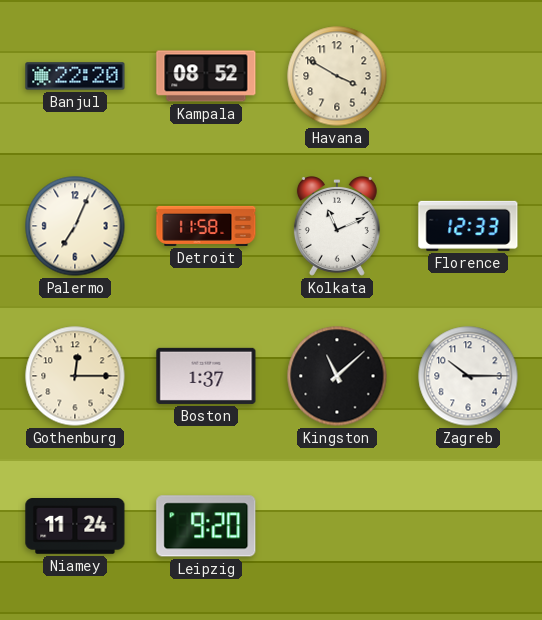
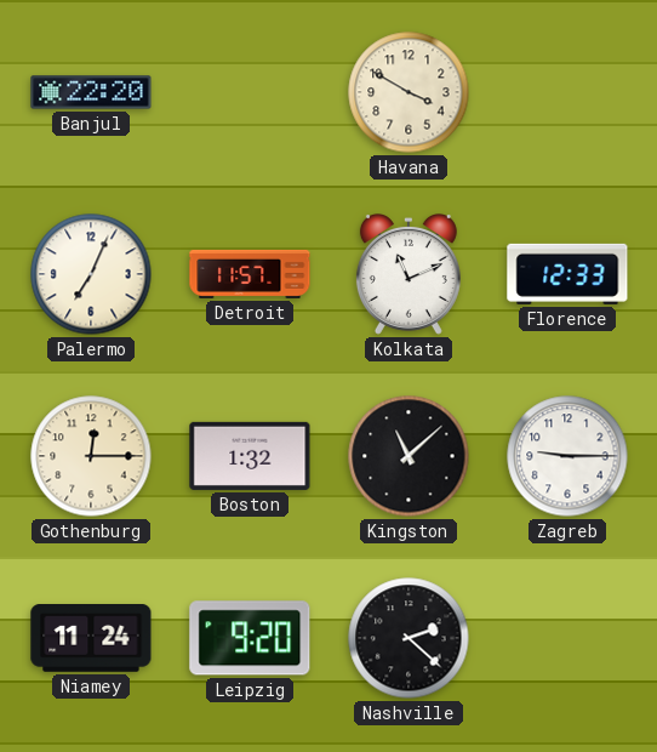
Kampala: 08:52 -> none
Detroit: 11:58 -> 11:57
Boston: 1:37 -> 1:32
Zagreb: 10:15 -> 9:15
Nashville: none -> 2:22
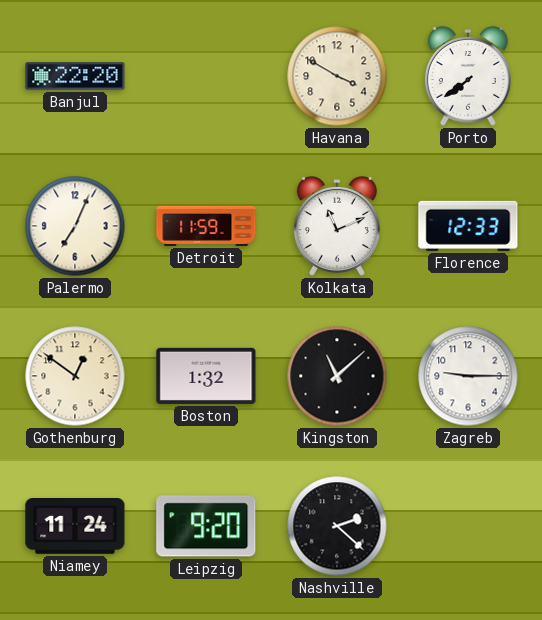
Porto: none -> 7:39
Detroit: 11:57 -> 11:59
Gothenburg: 12:15 -> 12:51
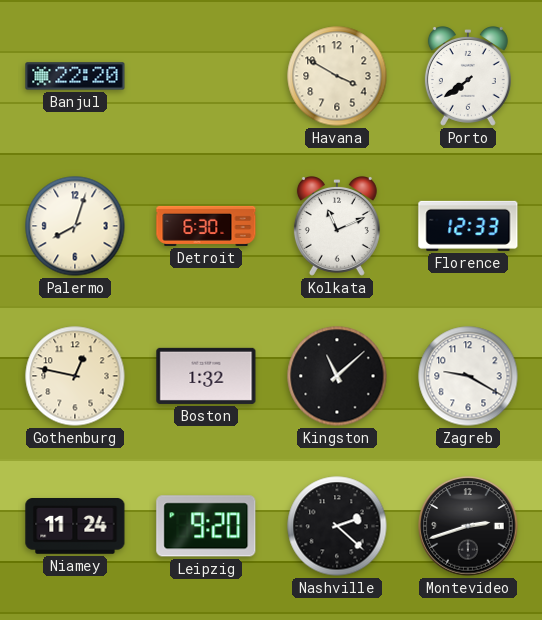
Palermo: 7:04 -> 8:03
Detroit: 11:59 -> 6:30
Gothenburg: 12:51 -> 12:47
Zagreb: 9:15 -> 9:20
Montevideo: none -> 2:42
